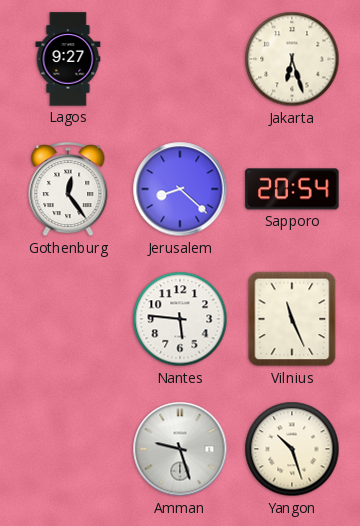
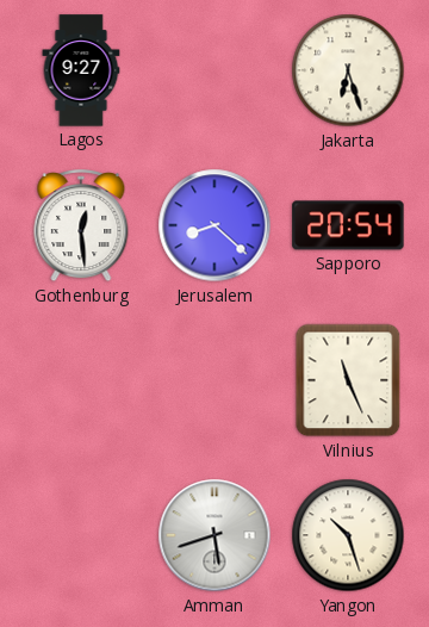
Gothenburg: 12:24 -> 12:29
Nantes: 5:46 -> none
Amman: 9:27 -> 5:42
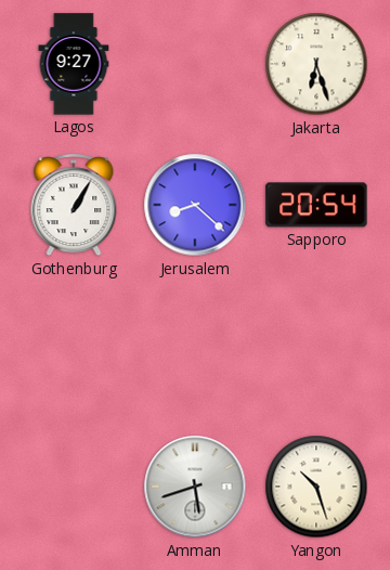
Gothenburg: 12:29 -> 1:05
Vilnius: 11:26 -> none
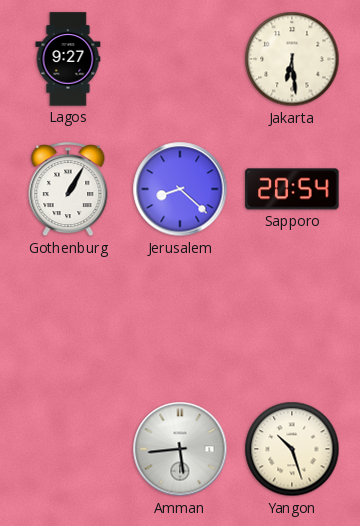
Jakarta: 6:27 -> 6:29
Amman: 5:42 -> 5:44
